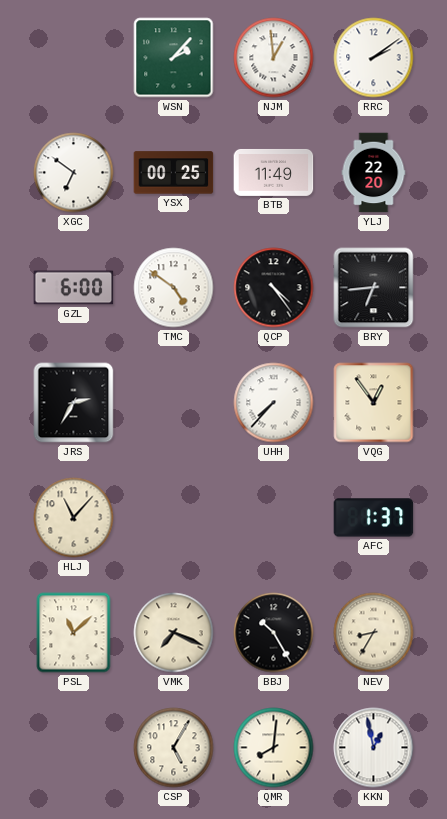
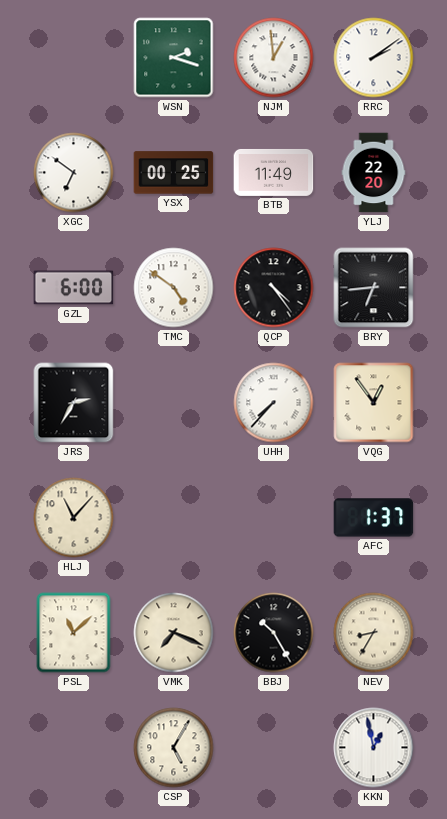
WSN: 2:07 -> 2:18
QMR: 8:01 -> none
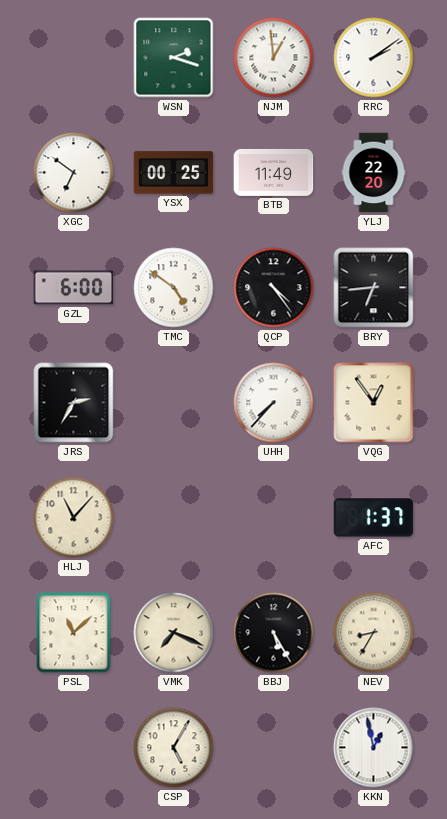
BBJ: 10:25 -> 5:25
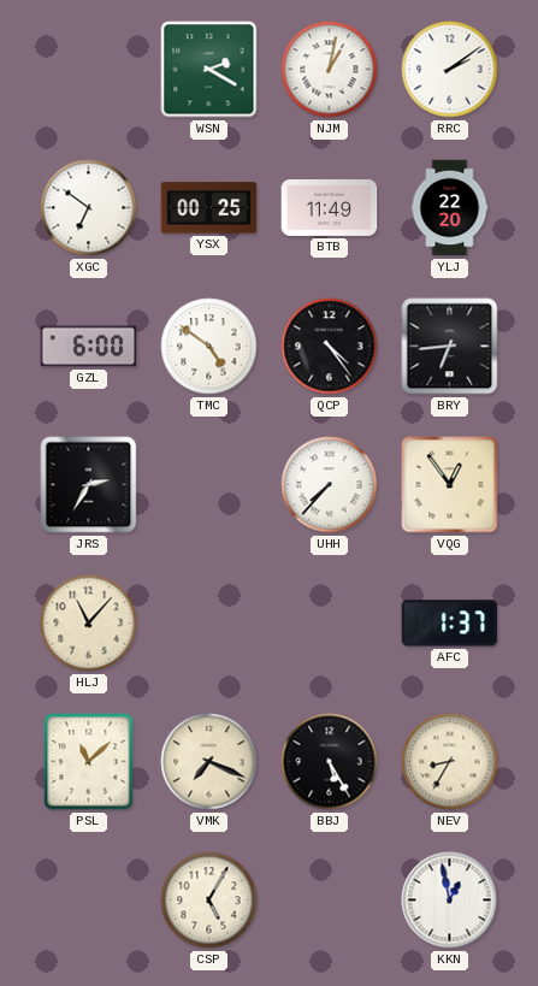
WSN: 2:18 -> 2:20
NJM: 12:59 -> 1:02
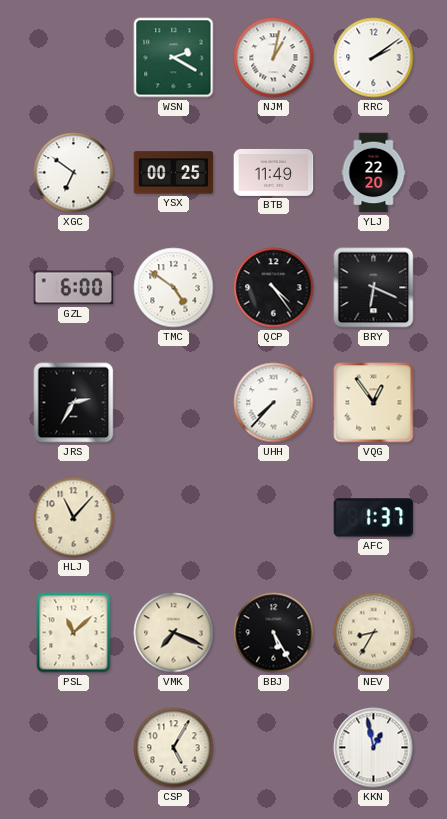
BRY: 6:44 -> 6:19
